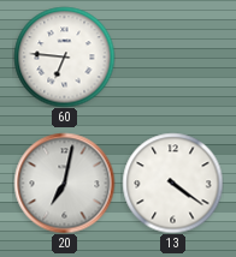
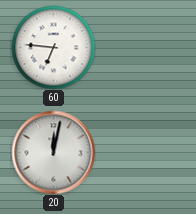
20: 7:02 -> 12:02
13: 4:21 -> none
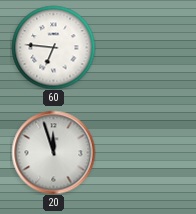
20: 12:02 -> 11:57
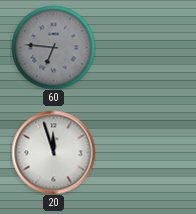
60 dial: white -> grey
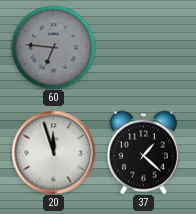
37: none -> 1:22
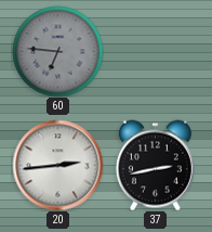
20: 11:57 -> 2:44
37: 1:22 -> 2:43
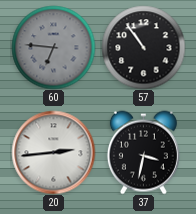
57: none -> 10:54
37: 2:43 -> 3:32
